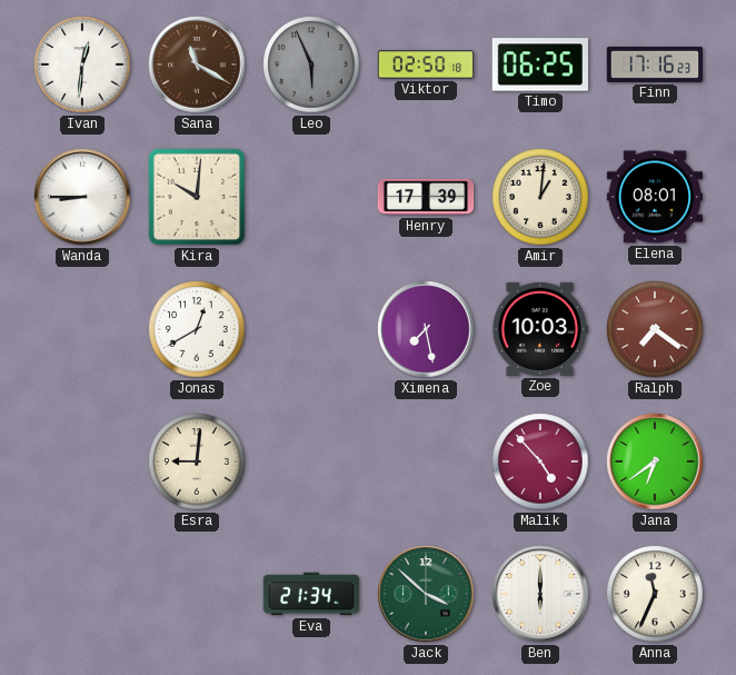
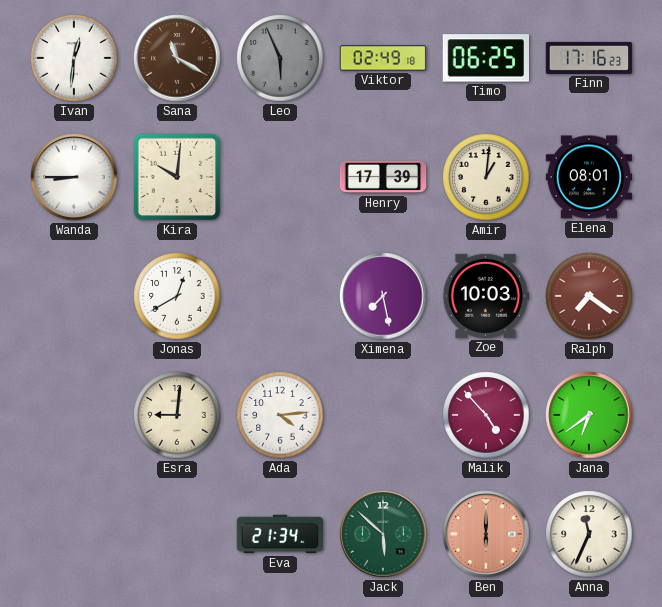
Viktor: 02:50 -> 02:49
Ada: none -> 4:14
Jack: 3:52 -> 5:52
Ben dial: white -> salmon
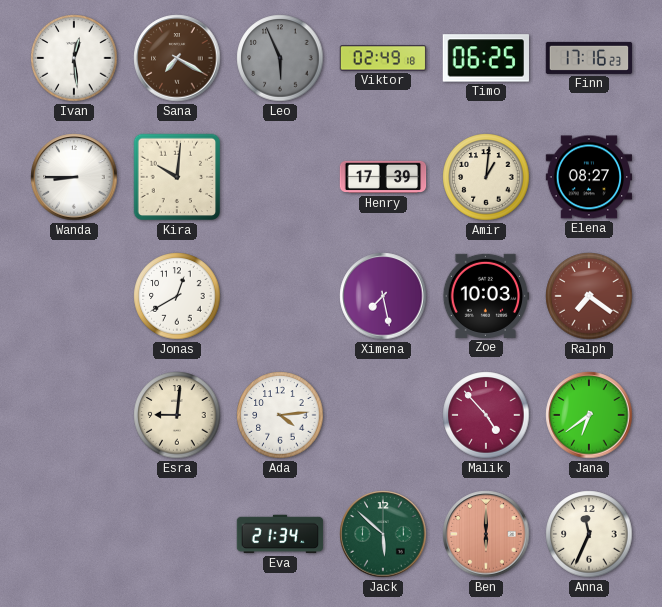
Ivan: 12:31 -> 12:29
Sana: 11:20 -> 7:20
Elena: 08:01 -> 08:27
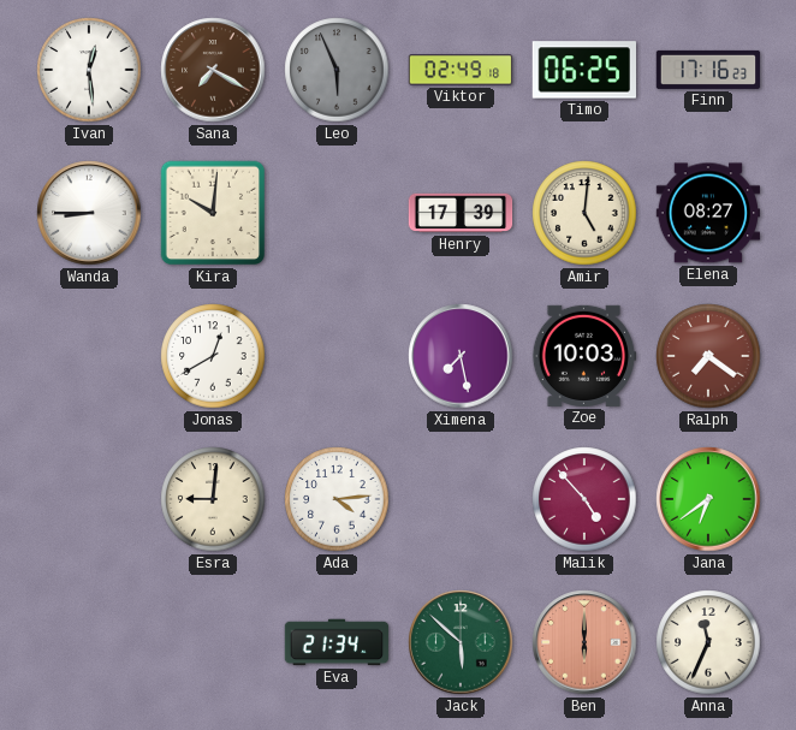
Amir: 1:01 -> 5:01
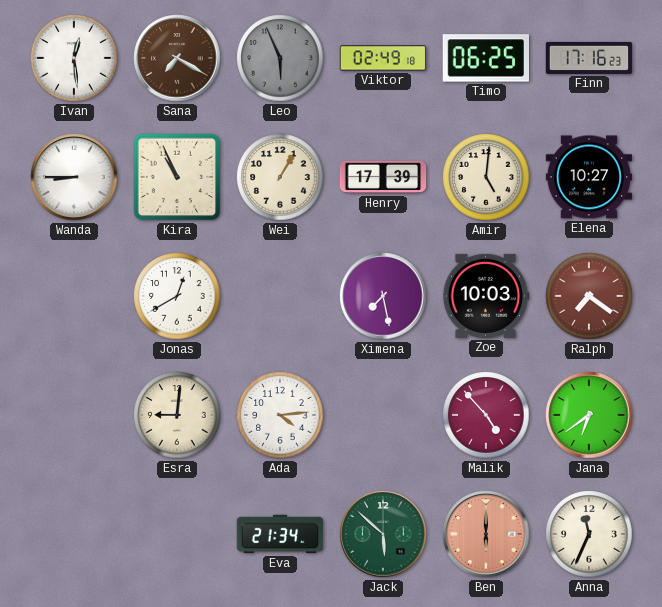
Kira: 10:01 -> 10:56
Wei: none -> 1:05
Elena: 08:27 -> 10:27
